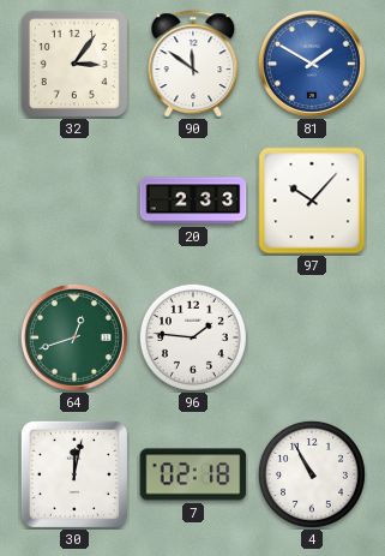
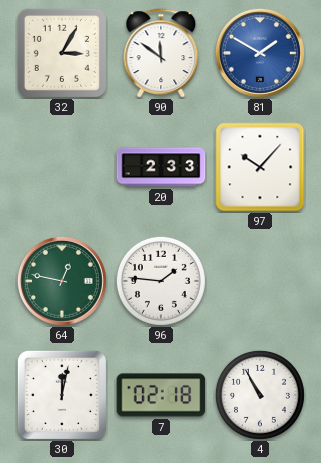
32: 3:06 -> 3:05
64: 12:42 -> 12:47
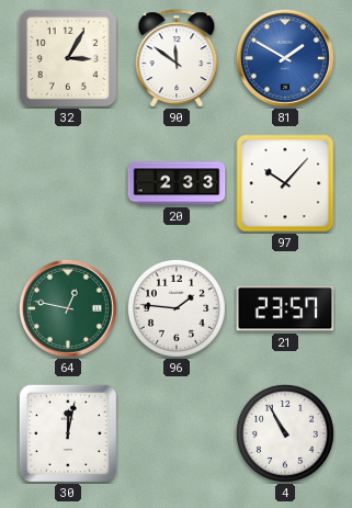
21: none -> 23:57
7: 02:18 -> none
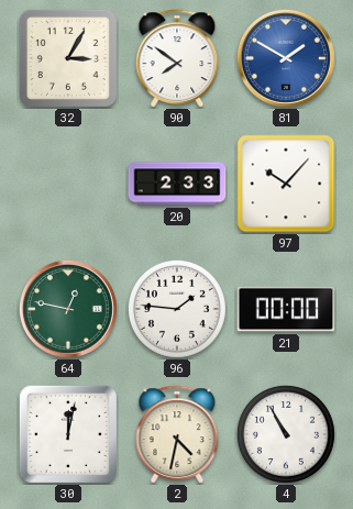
90: 11:51 -> 7:51
21: 23:57 -> 00:00
2: none -> 4:32
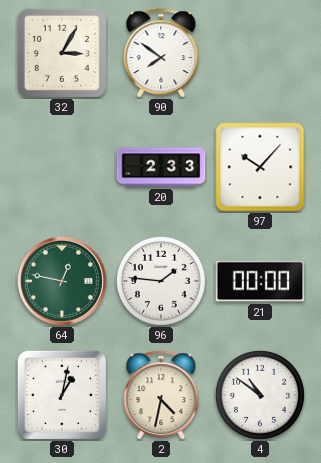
81: 1:50 -> none
30: 12:02 -> 1:02
4: 10:55 -> 10:51
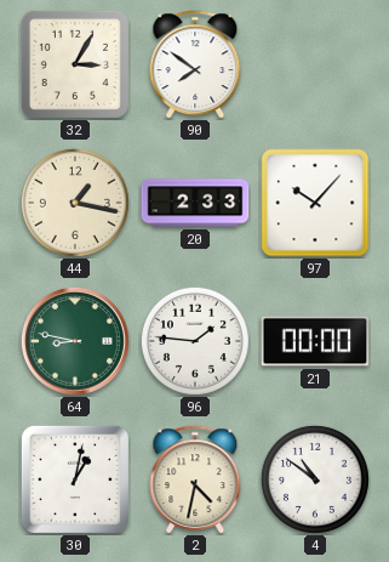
44: none -> 1:17
64: 12:47 -> 8:47
